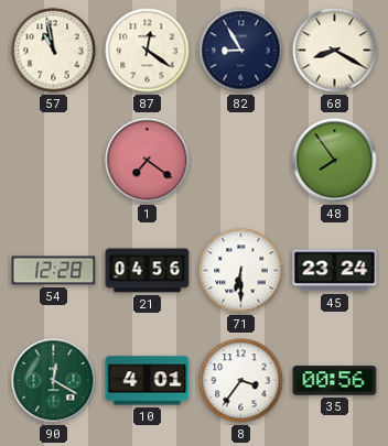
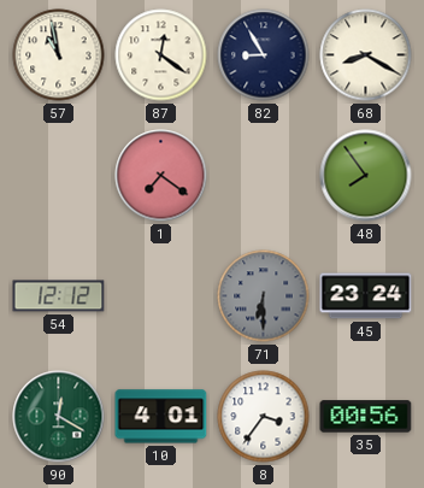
54: 12:28 -> 12:12
21: 04:56 -> none
71 dial: white -> grey
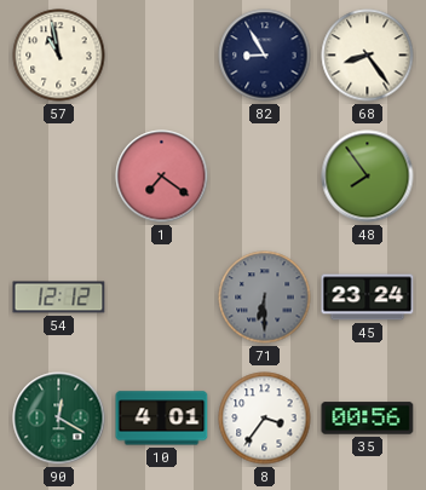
87: 12:21 -> none
68: 8:20 -> 8:24
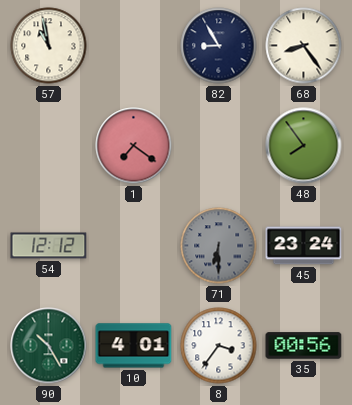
90: 12:20 -> 10:25
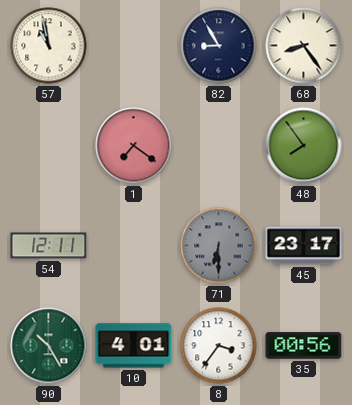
54: 12:12 -> 12:11
45: 23:24 -> 23:17
